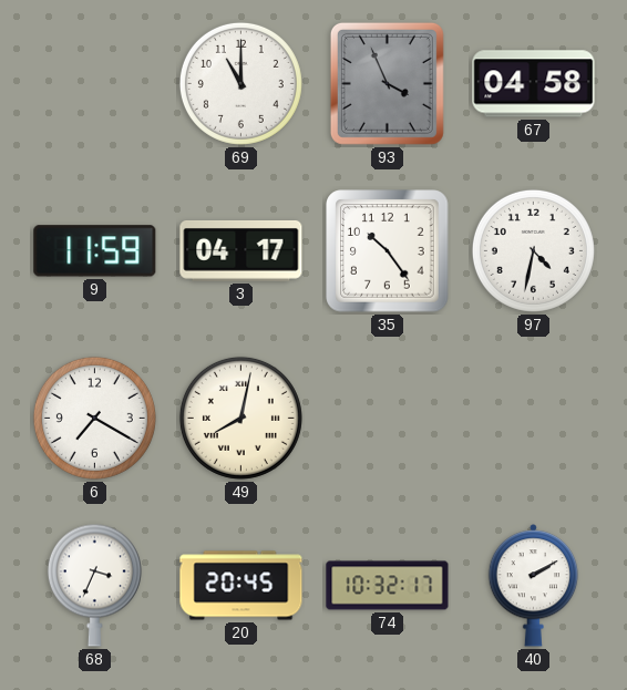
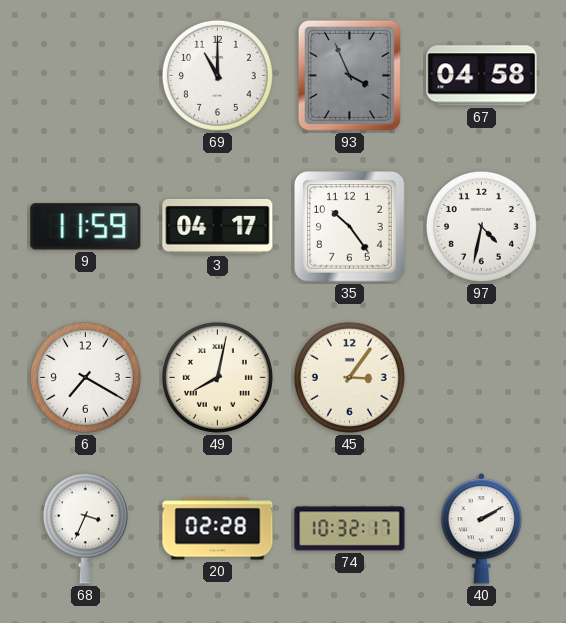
45: none -> 3:06
20: 20:45 -> 02:28
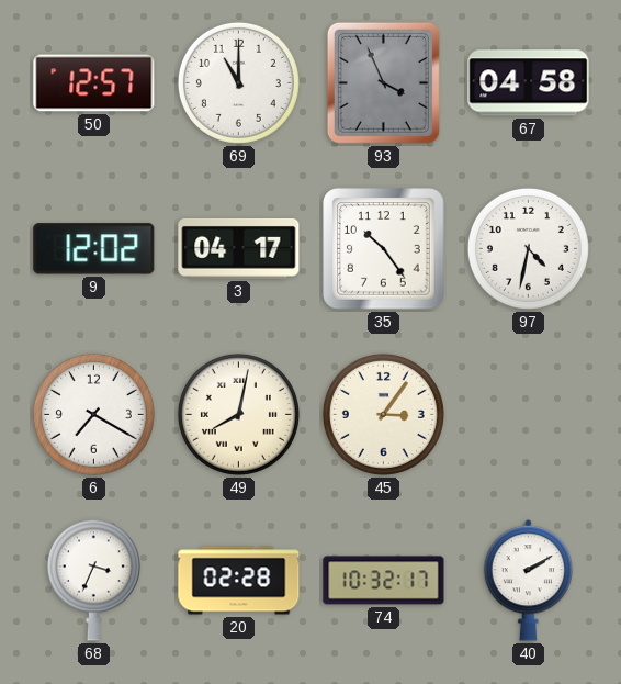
50: none -> 12:57
9: 11:59 -> 12:02
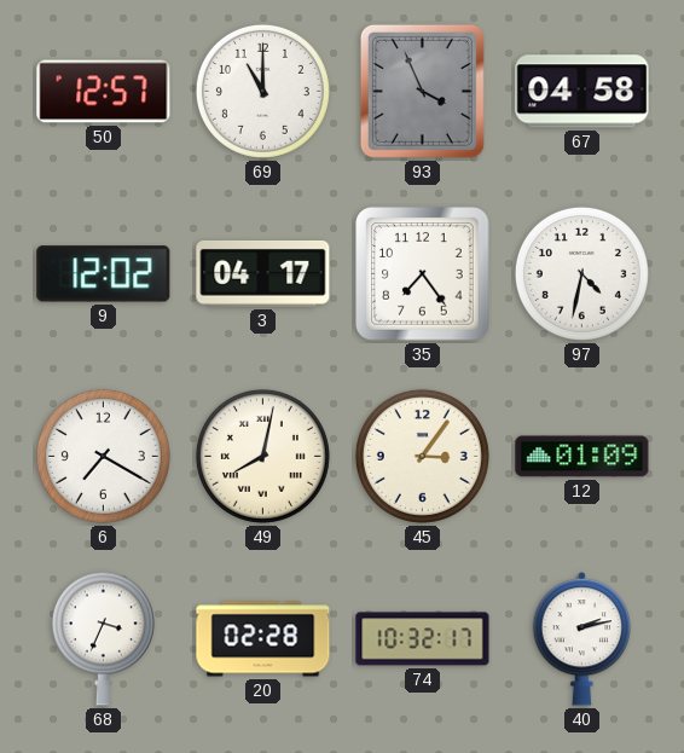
35: 10:24 -> 7:24
12: none -> 01:09
40: 2:10 -> 2:13
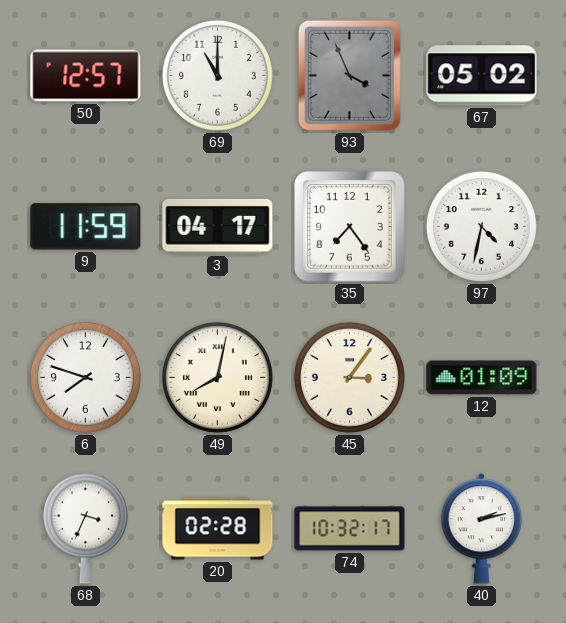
67: 04:58 -> 05:02
9: 12:02 -> 11:59
6: 7:20 -> 7:48
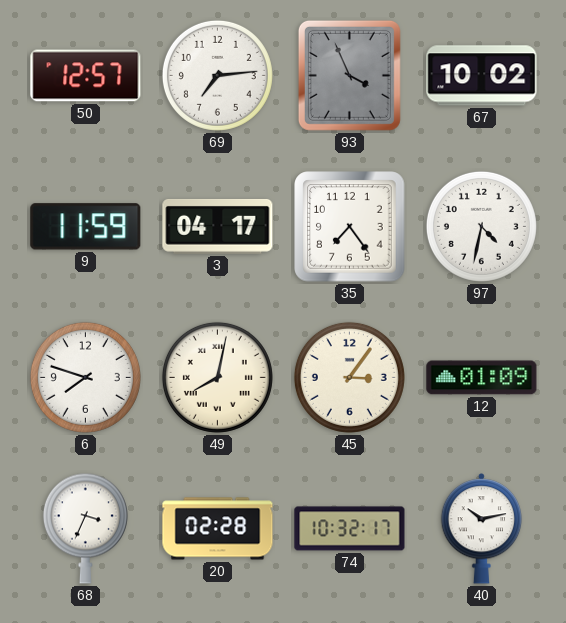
69: 11:00 -> 7:14
67: 05:02 -> 10:02
40: 2:13 -> 10:13
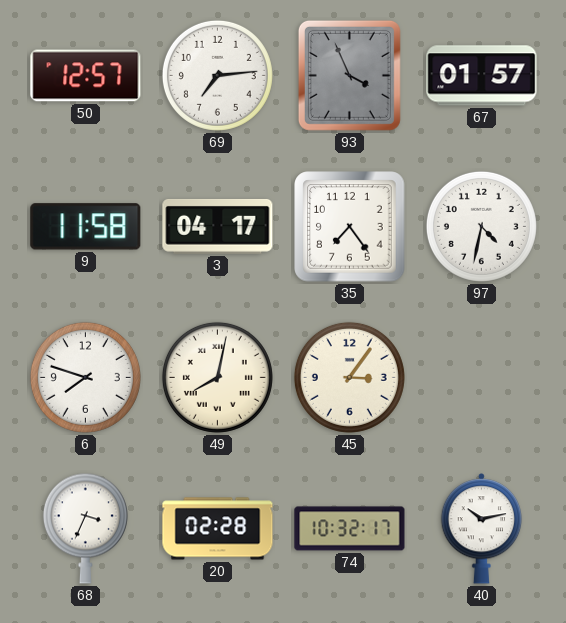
67: 10:02 -> 01:57
9: 11:59 -> 11:58
12: 01:09 -> none
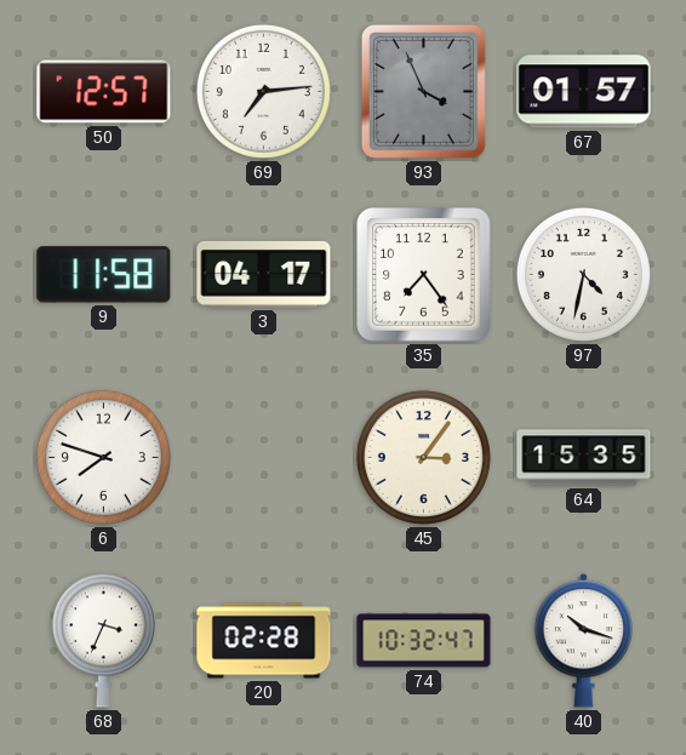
49: 8:02 -> none
64: none -> 15:35
74: 10:32:17 -> 10:32:47
40: 10:13 -> 10:18
